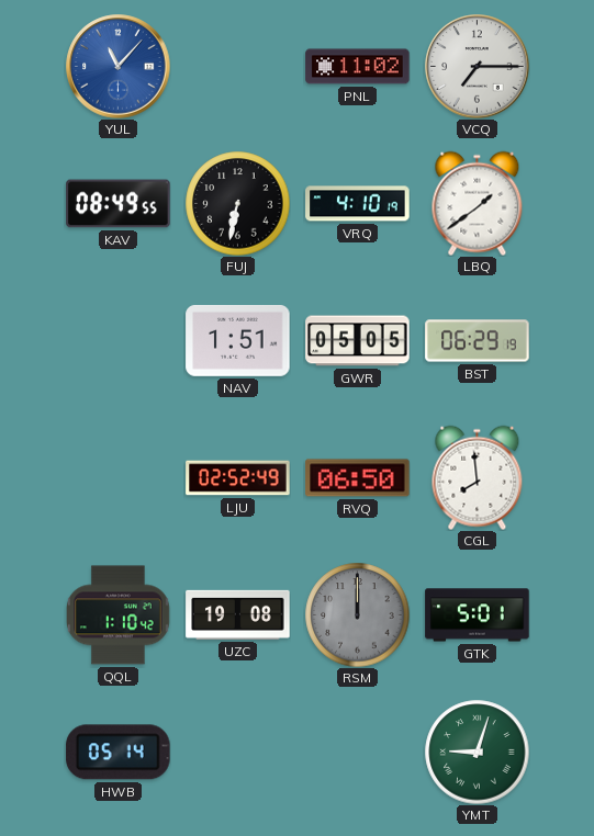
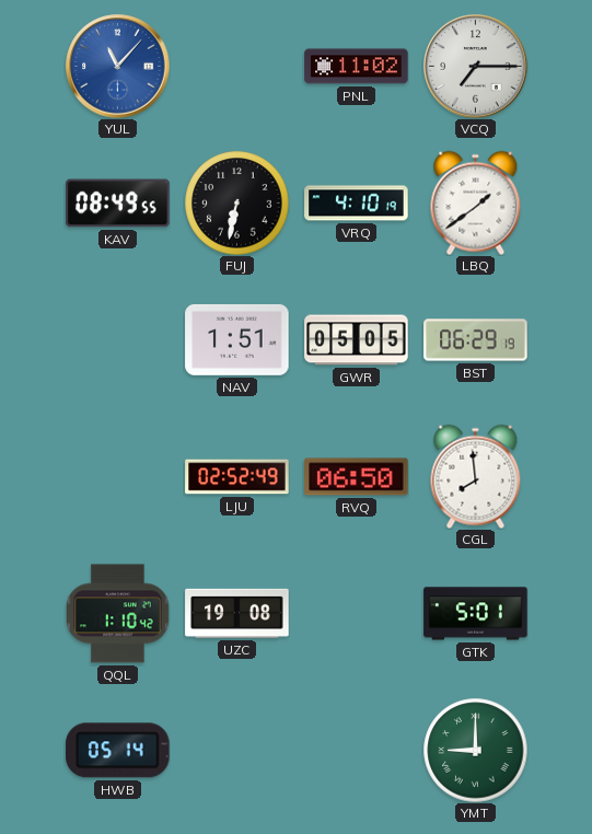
RSM: 12:00 -> none
YMT: 9:03 -> 9:00
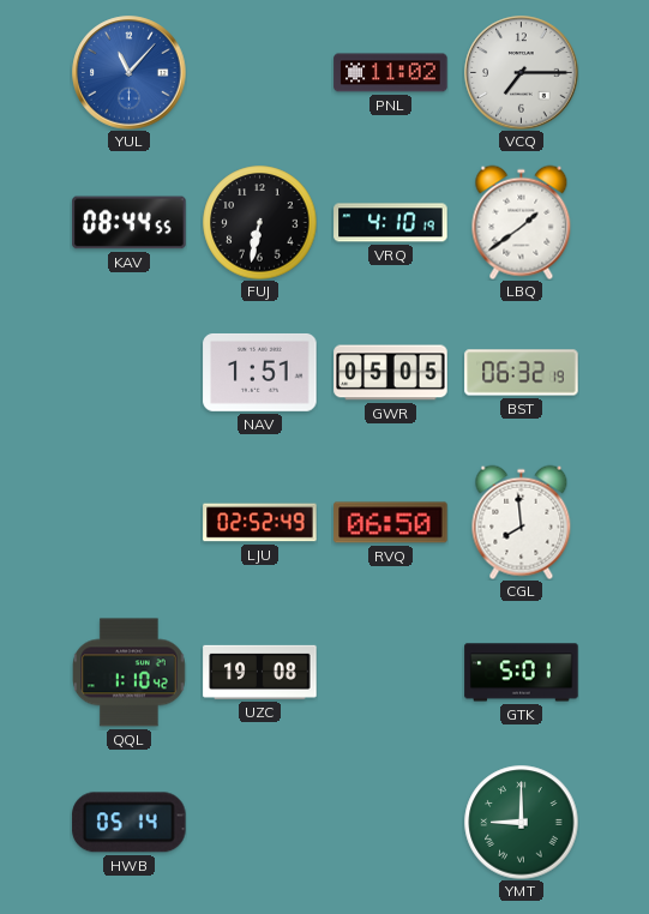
KAV: 08:49 -> 08:44
BST: 06:29 -> 06:32
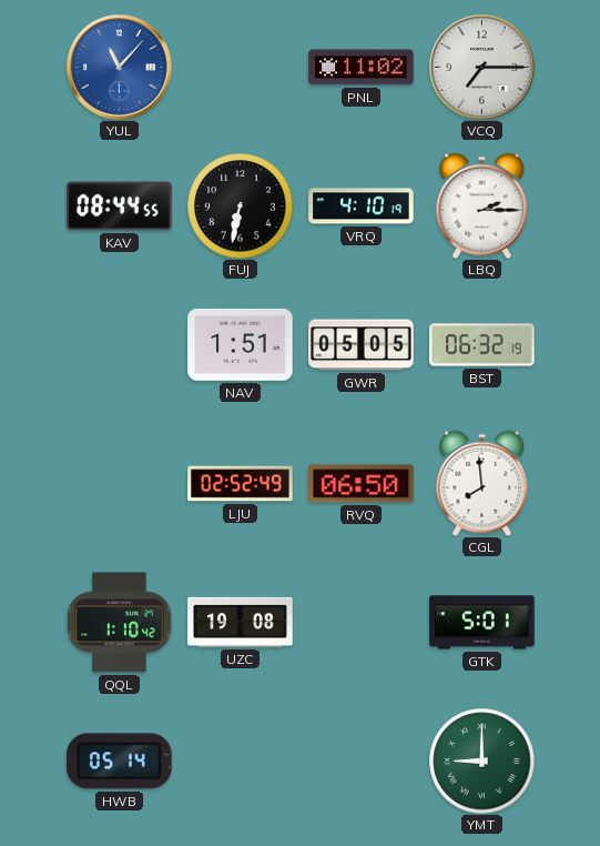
LBQ: 1:39 -> 2:15
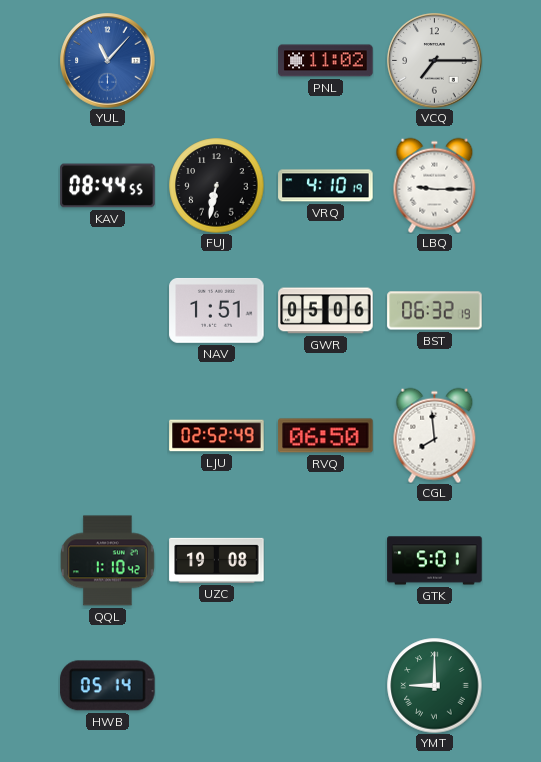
LBQ: 2:15 -> 9:15
GWR: 05:05 -> 05:06
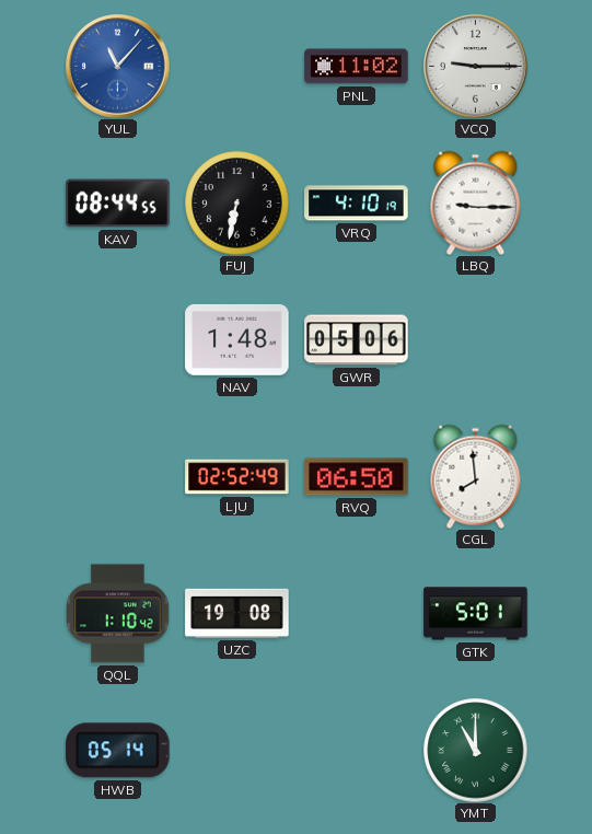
VCQ: 7:15 -> 9:15
NAV: 1:51 -> 1:48
BST: 06:32 -> none
YMT: 9:00 -> 11:00
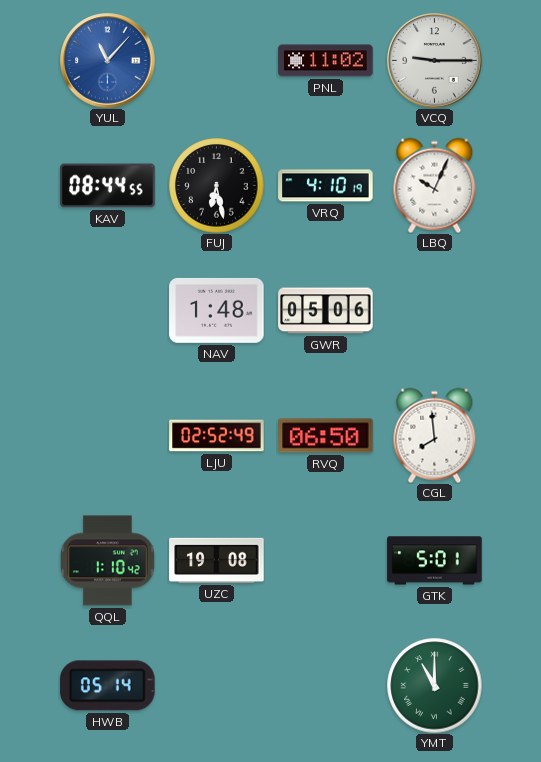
FUJ: 6:32 -> 6:28
LBQ: 9:15 -> 10:04
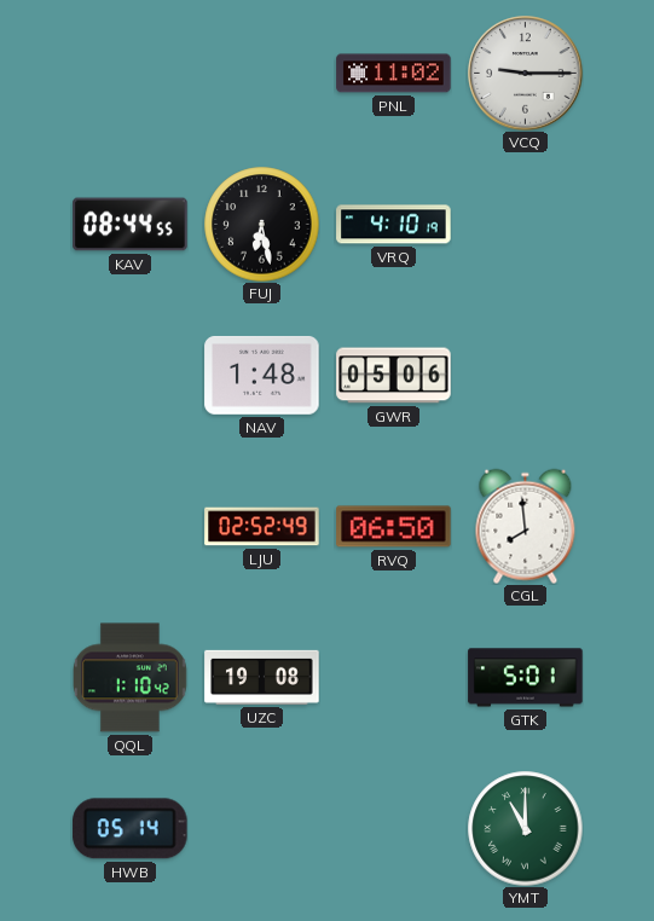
YUL: 11:07 -> none
LBQ: 10:04 -> none
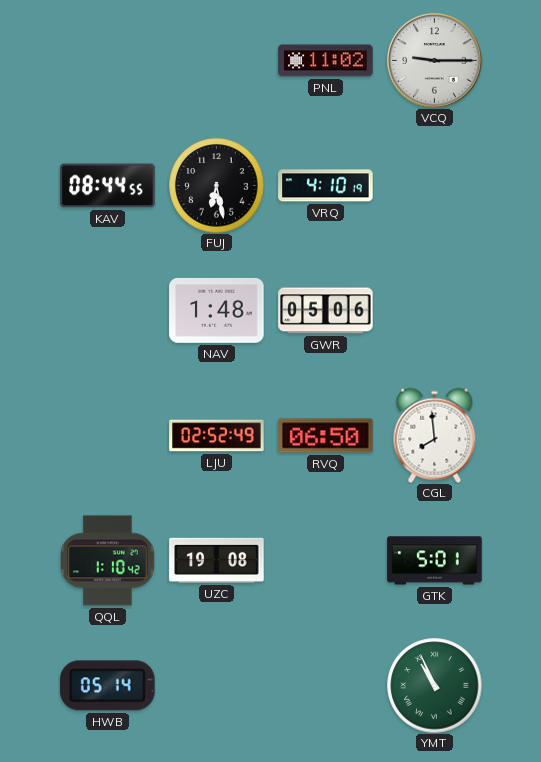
YMT: 11:00 -> 10:56
